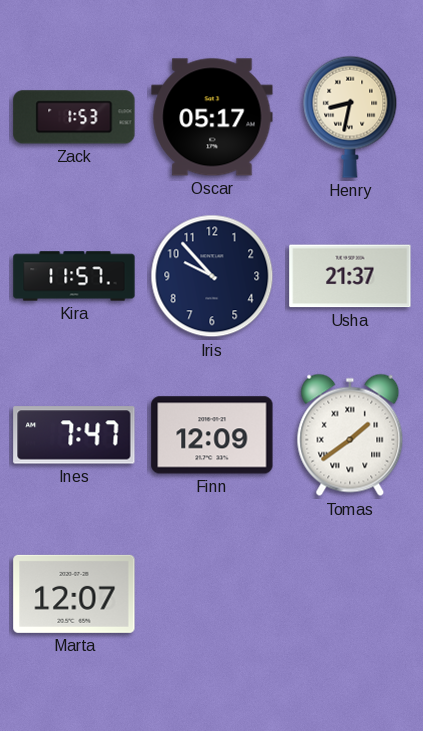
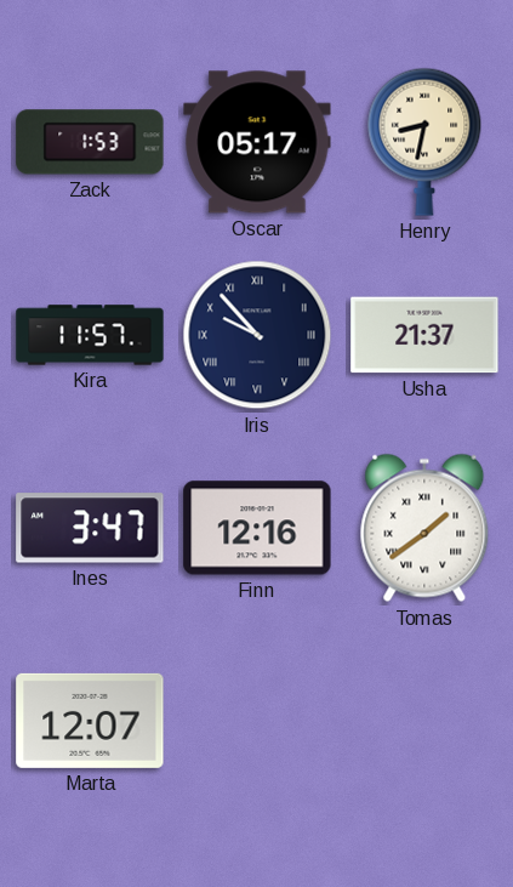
Iris numerals: Arabic -> Roman
Ines: 7:47 -> 3:47
Finn: 12:09 -> 12:16
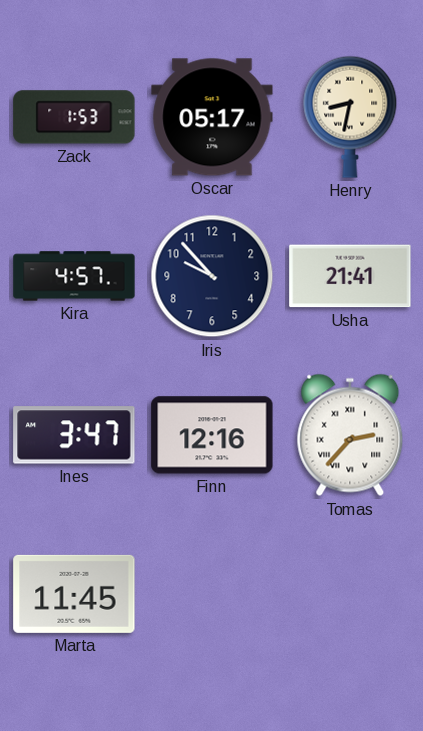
Kira: 11:57 -> 4:57
Iris numerals: Roman -> Arabic
Usha: 21:37 -> 21:41
Tomas: 1:39 -> 2:37
Marta: 12:07 -> 11:45
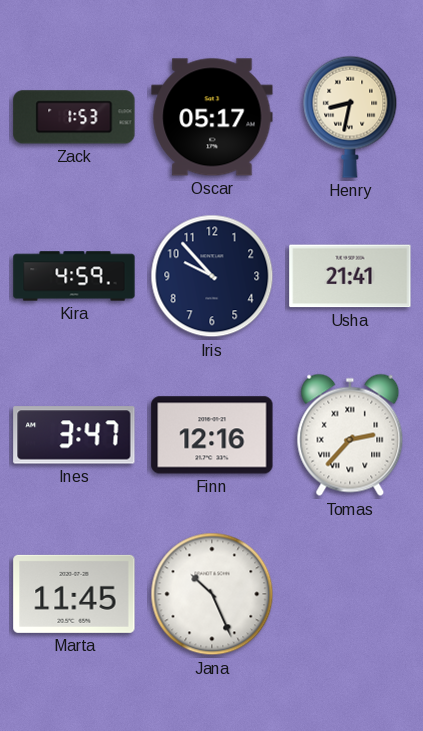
Kira: 4:57 -> 4:59
Jana: none -> 10:26
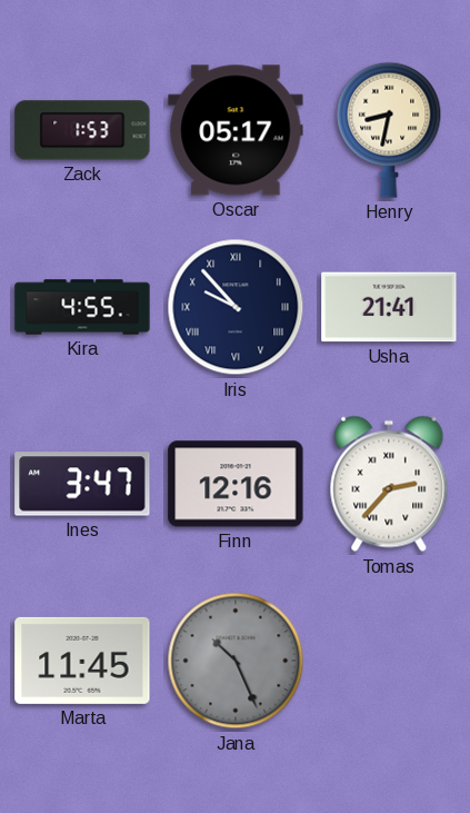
Kira: 4:59 -> 4:55
Iris numerals: Arabic -> Roman
Jana dial: white -> grey
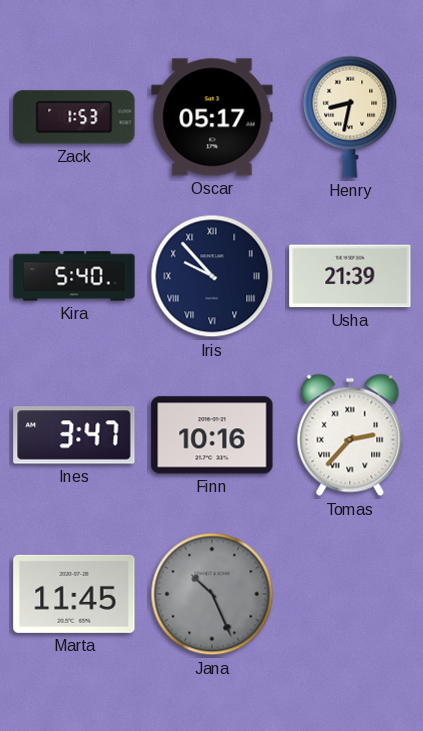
Kira: 4:55 -> 5:40
Usha: 21:41 -> 21:39
Finn: 12:16 -> 10:16
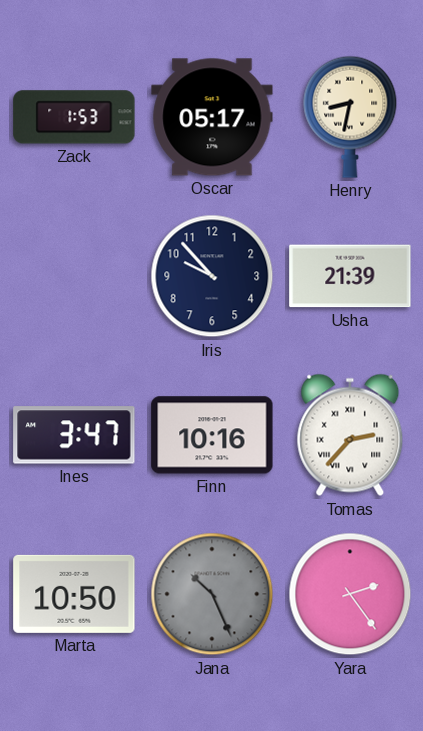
Kira: 5:40 -> none
Iris numerals: Roman -> Arabic
Marta: 11:45 -> 10:50
Yara: none -> 2:24
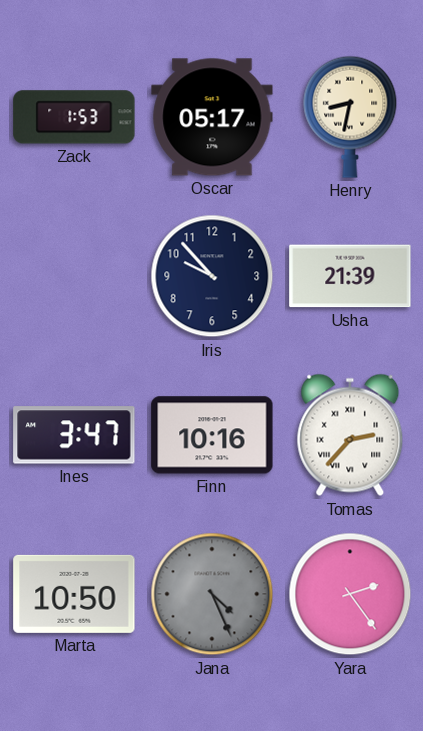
Jana: 10:26 -> 4:26
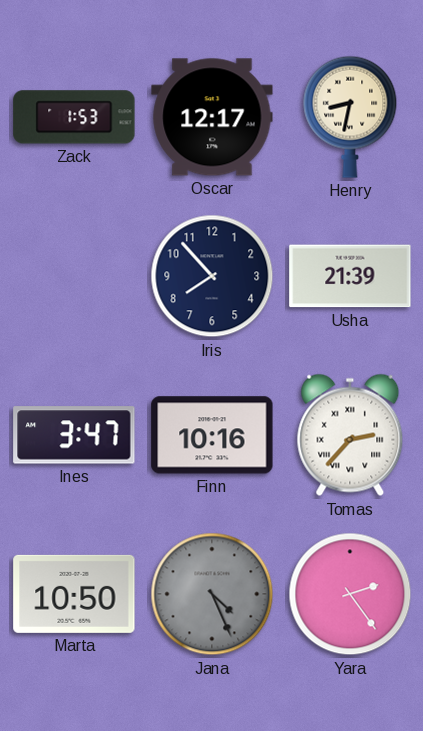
Oscar: 05:17 -> 12:17
Iris: 9:53 -> 7:53
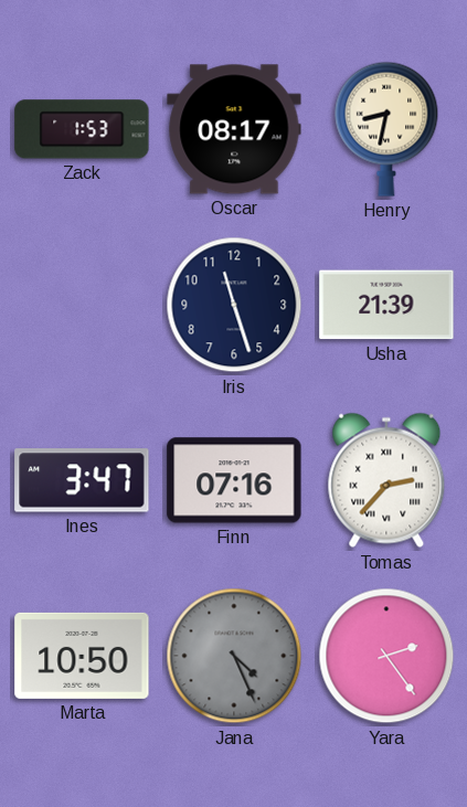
Oscar: 12:17 -> 08:17
Iris: 7:53 -> 11:27
Finn: 10:16 -> 07:16
